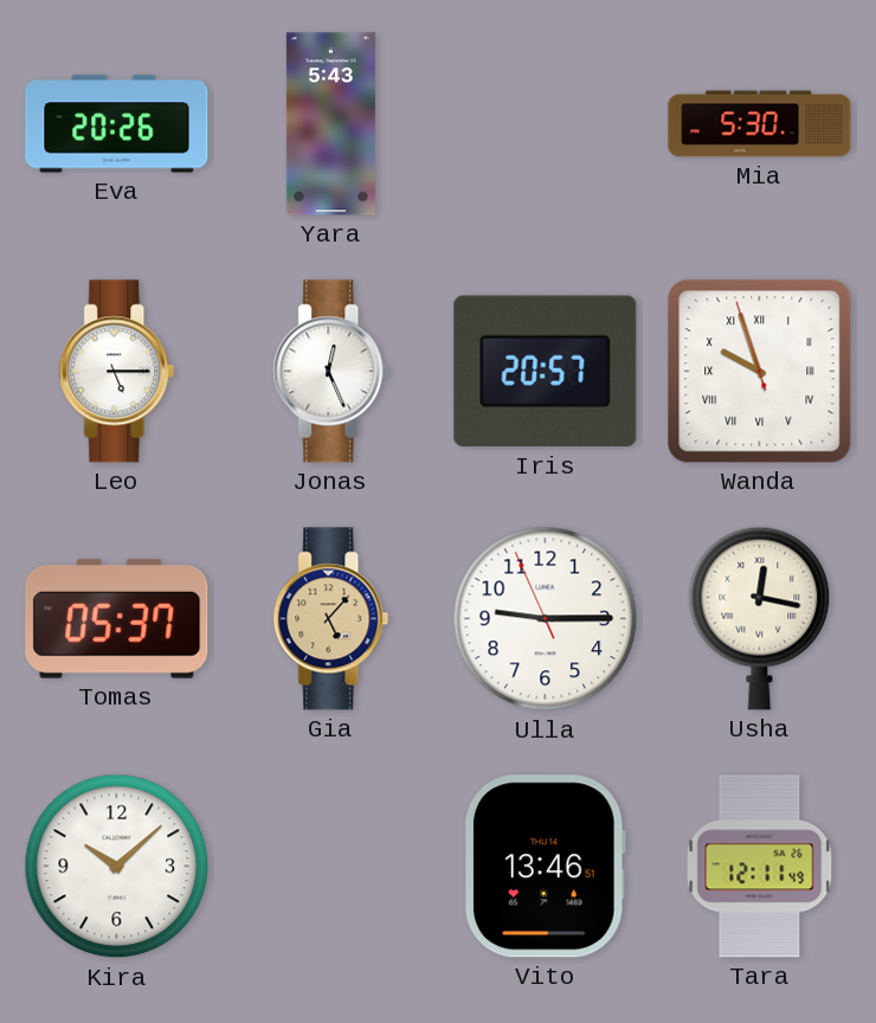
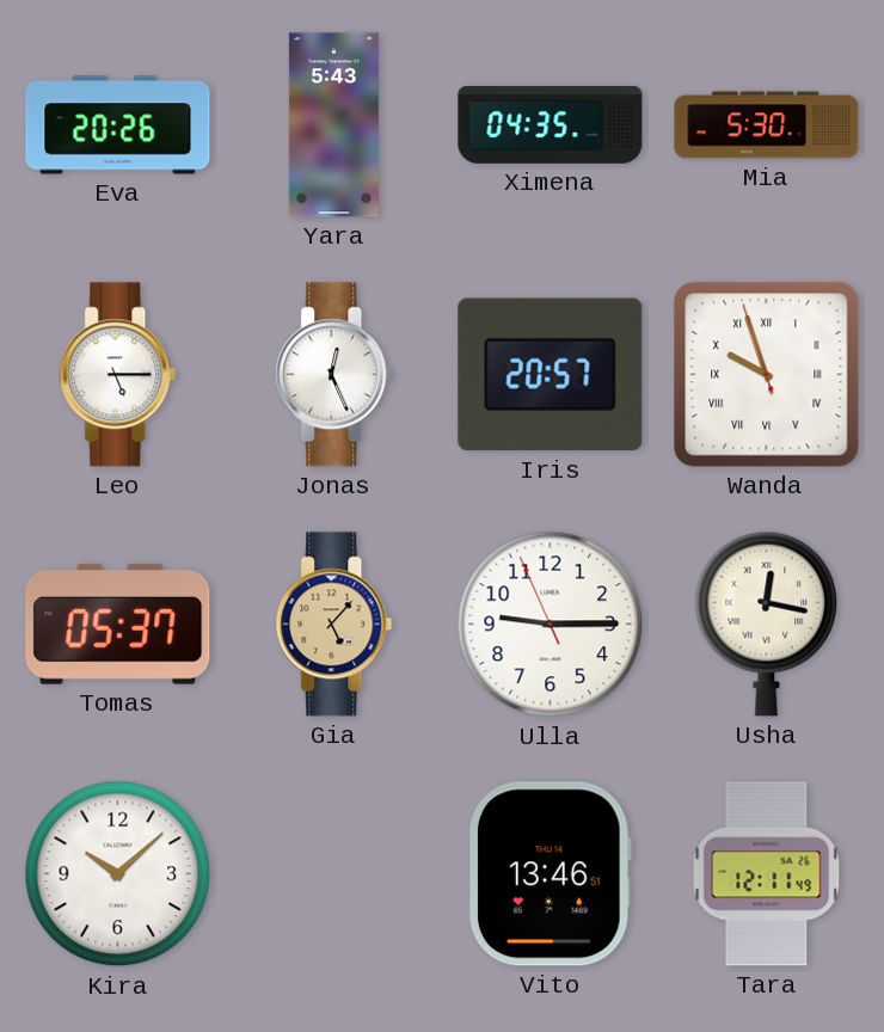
Ximena: none -> 04:35
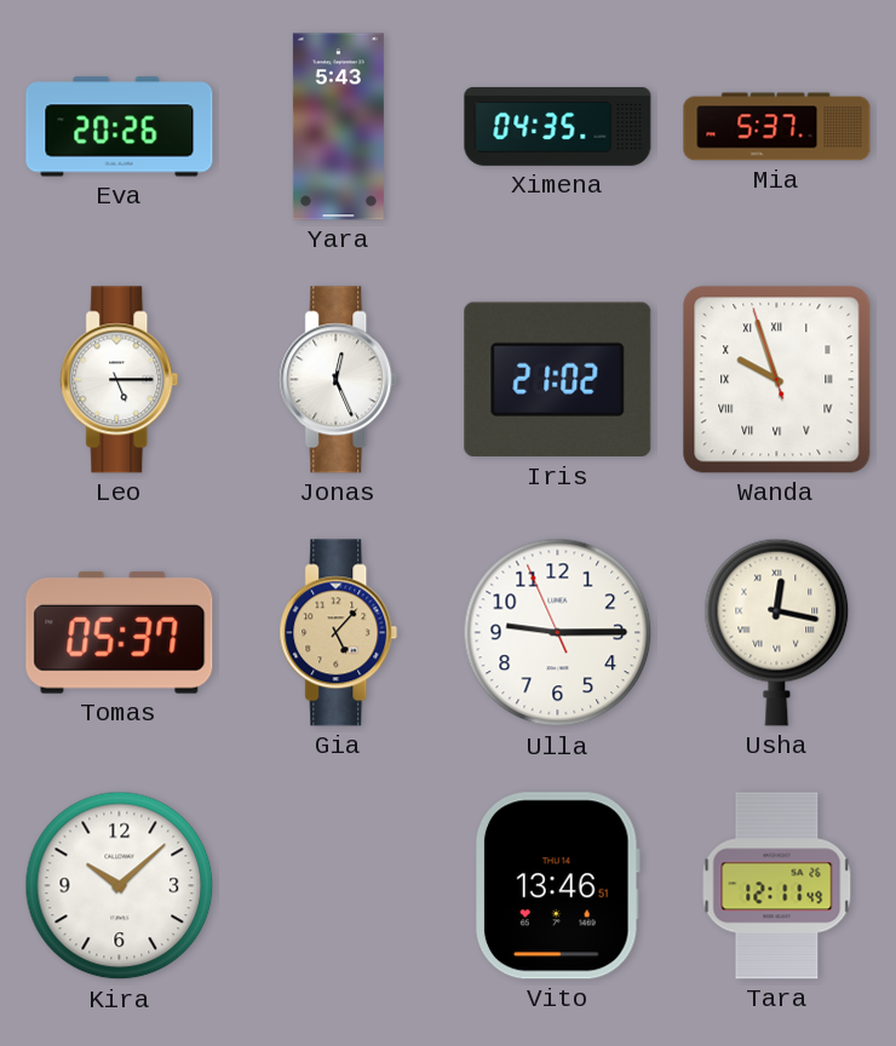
Mia: 5:30 -> 5:37
Iris: 20:57 -> 21:02
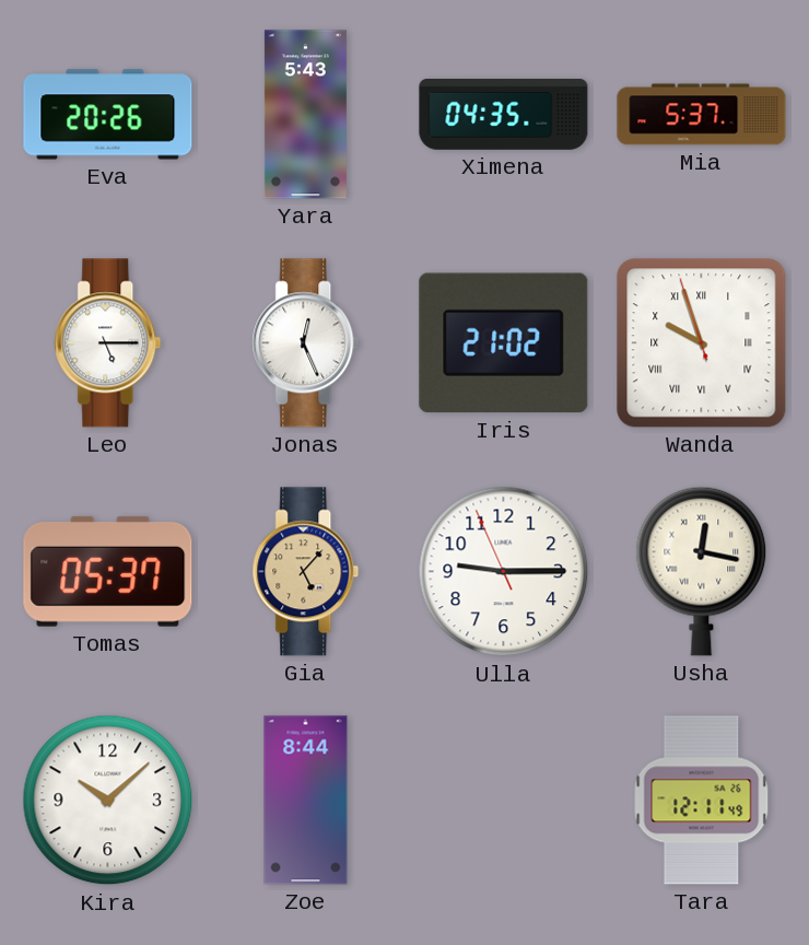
Zoe: none -> 8:44
Vito: 13:46 -> none
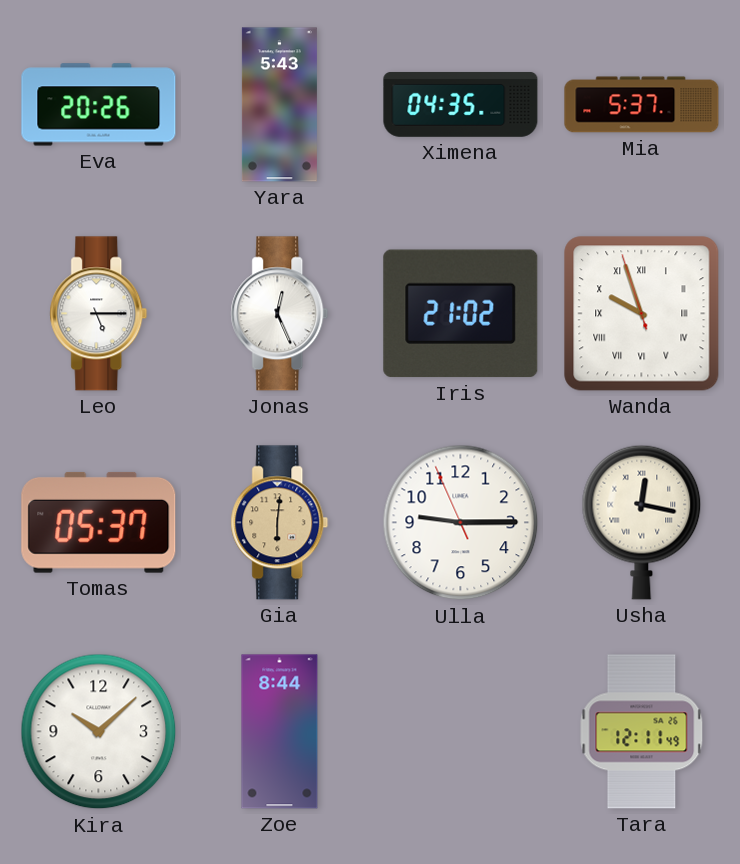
Gia: 5:07 -> 6:01
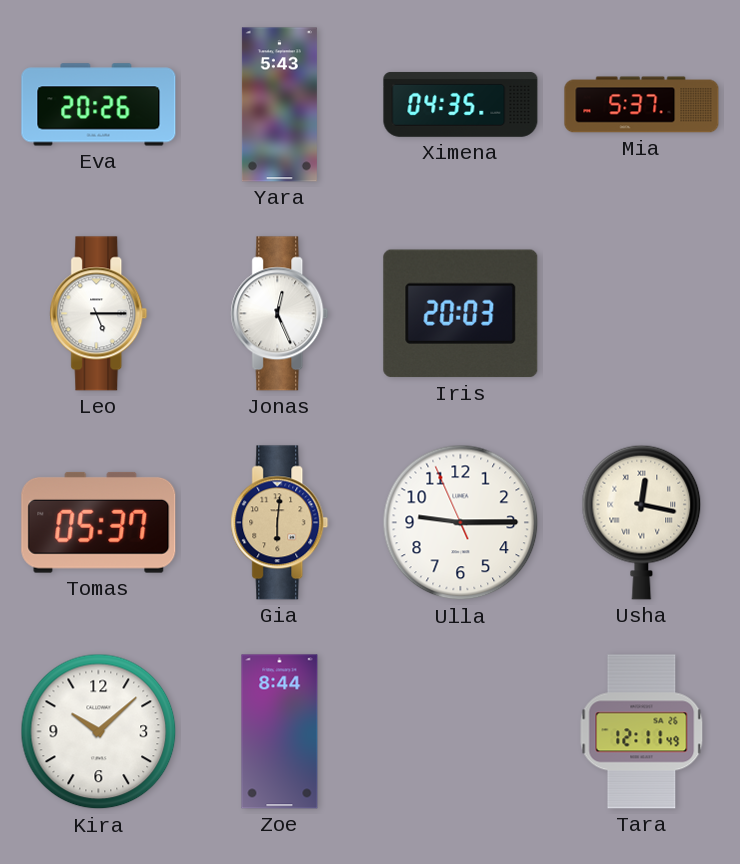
Iris: 21:02 -> 20:03
Wanda: 9:56 -> none
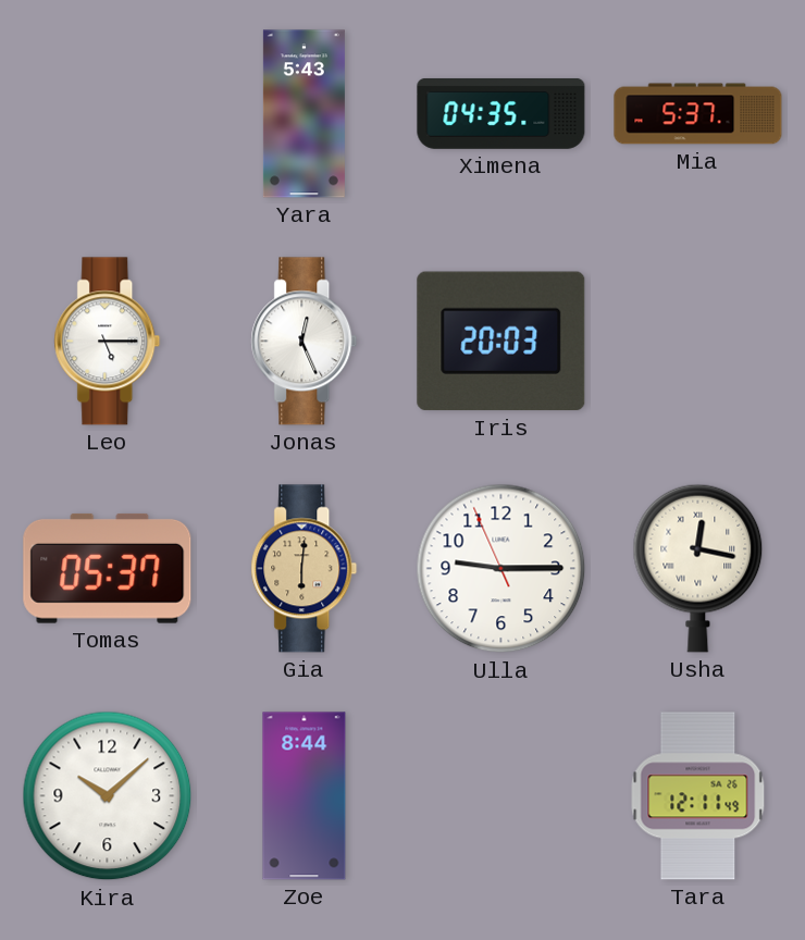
Eva: 20:26 -> none
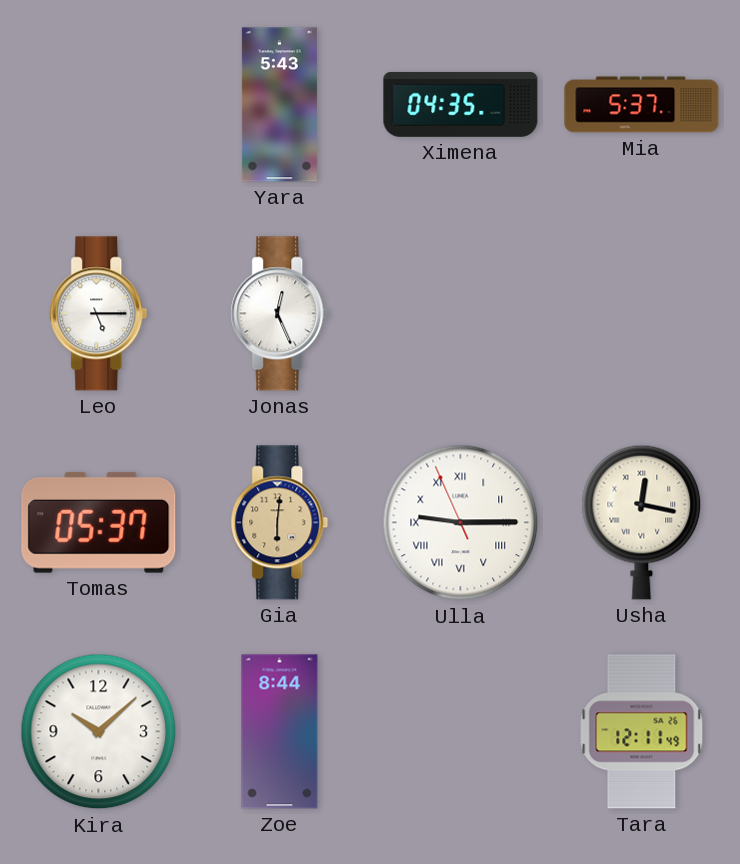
Iris: 20:03 -> none
Ulla numerals: Arabic -> Roman
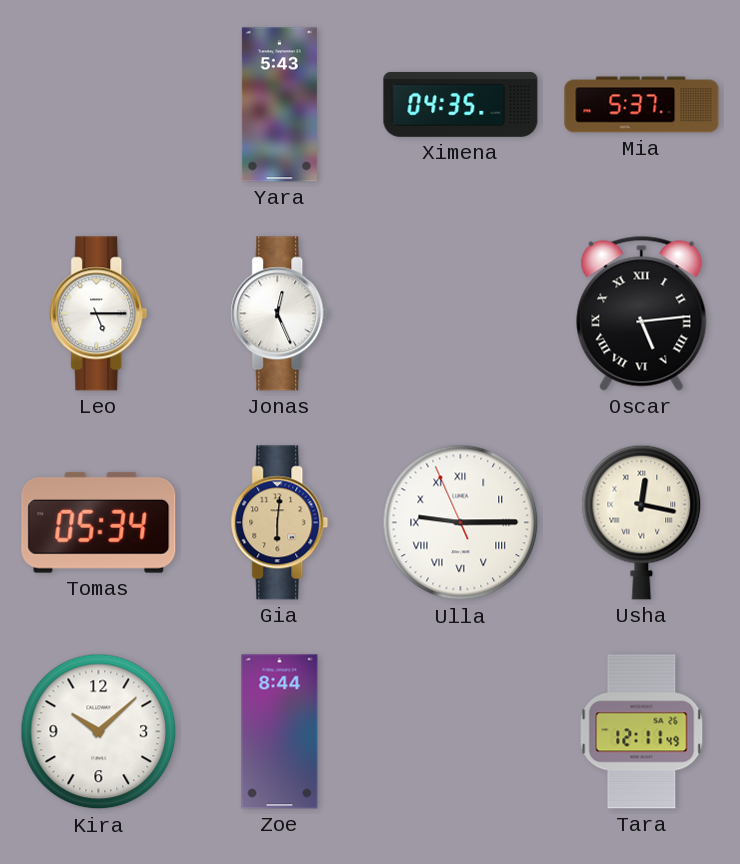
Oscar: none -> 5:14
Tomas: 05:37 -> 05:34
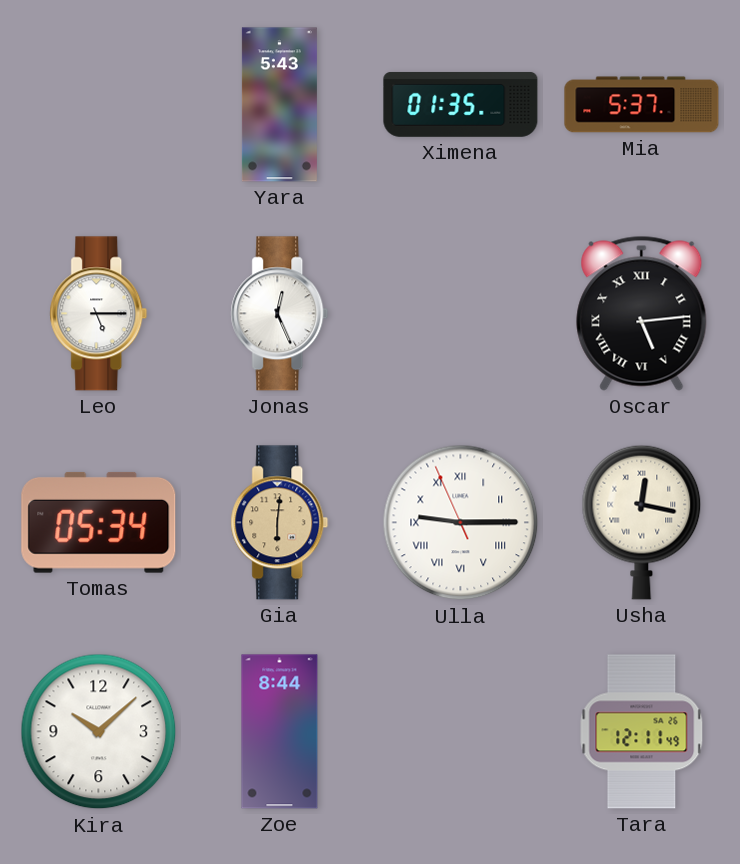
Ximena: 04:35 -> 01:35
